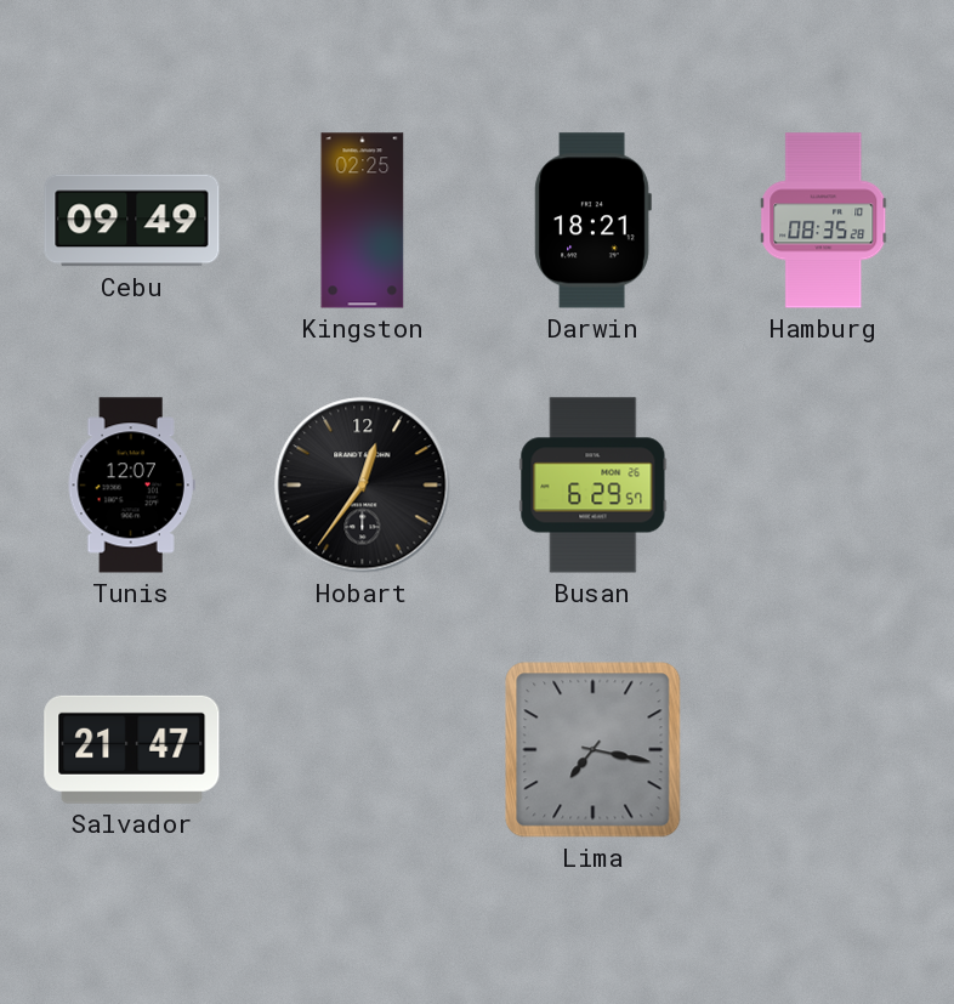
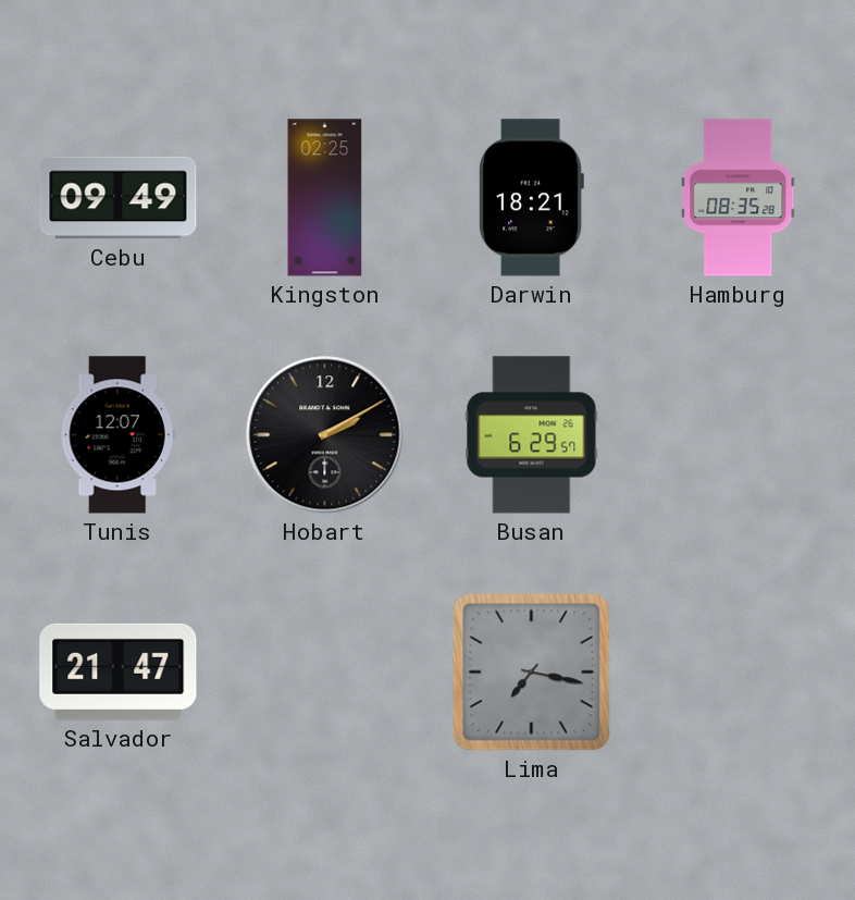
Hobart: 12:36 -> 2:10
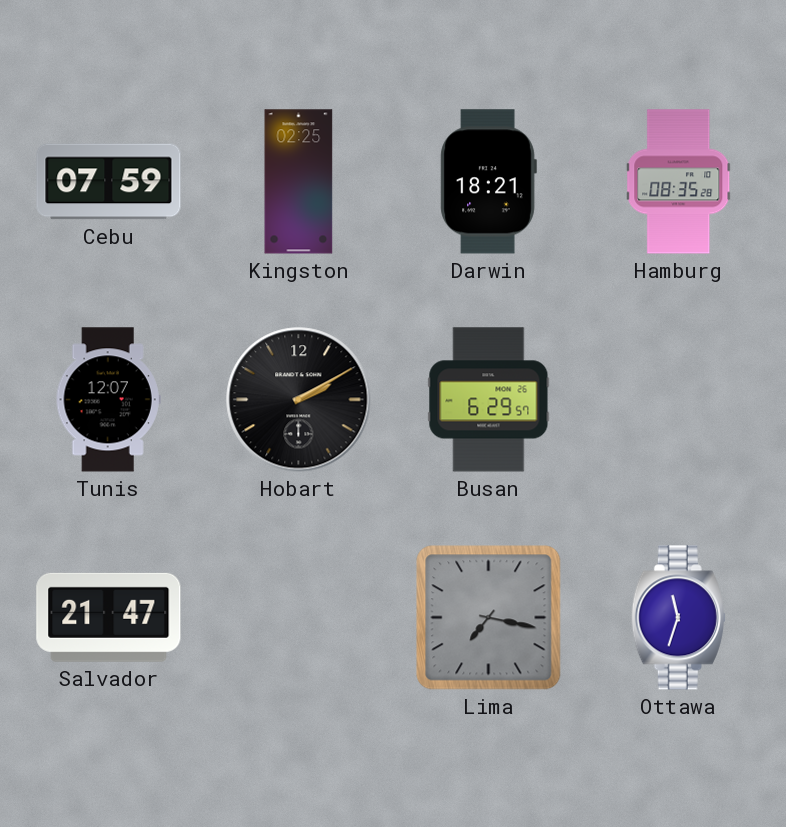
Cebu: 09:49 -> 07:59
Ottawa: none -> 11:33
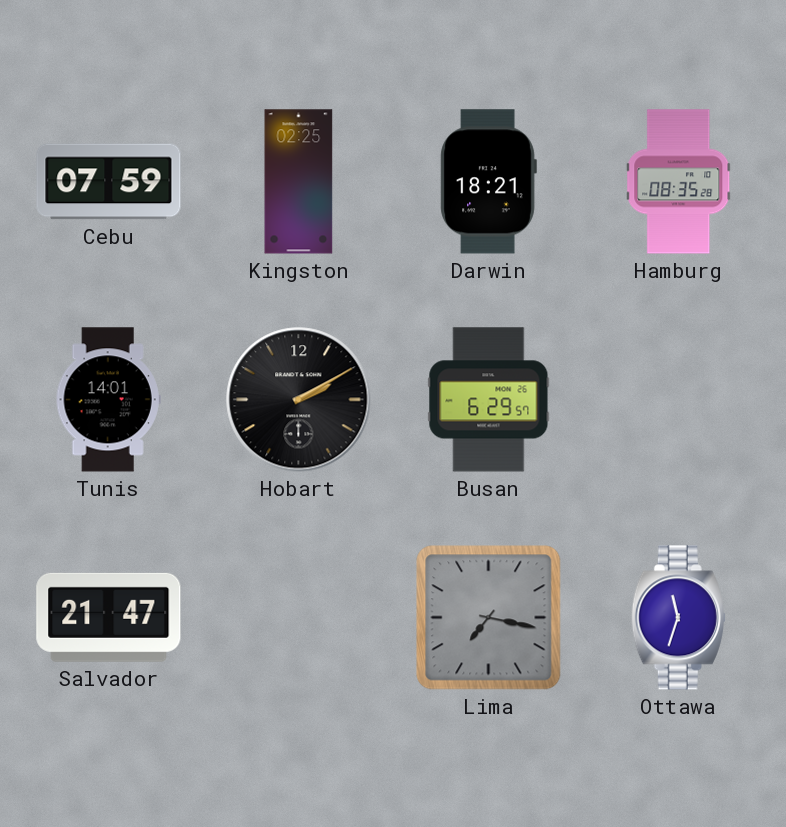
Tunis: 12:07 -> 14:01
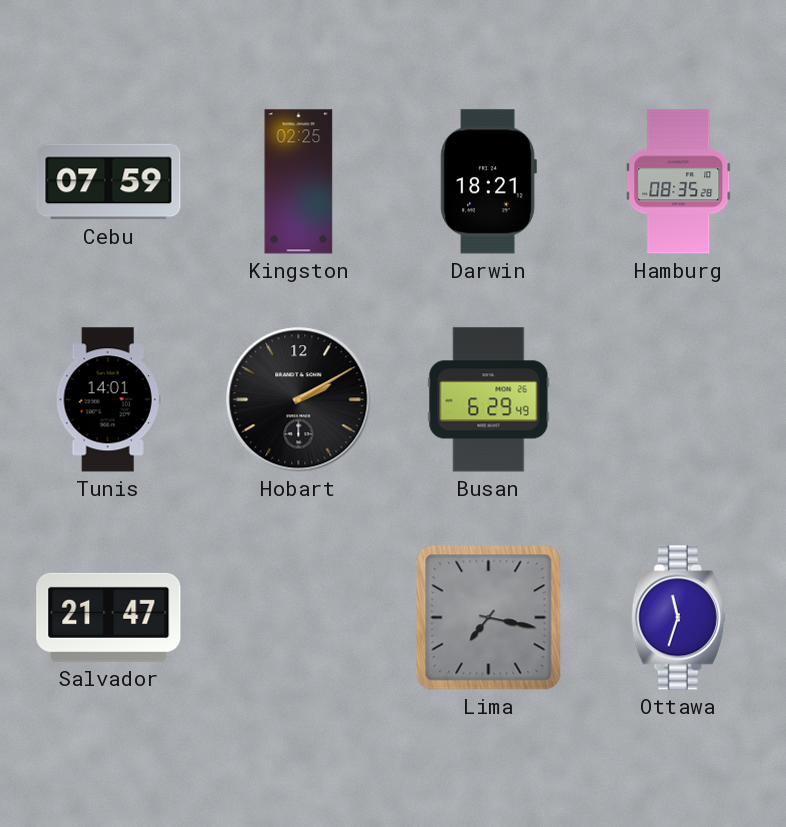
Busan: 6:29:57 -> 6:29:49
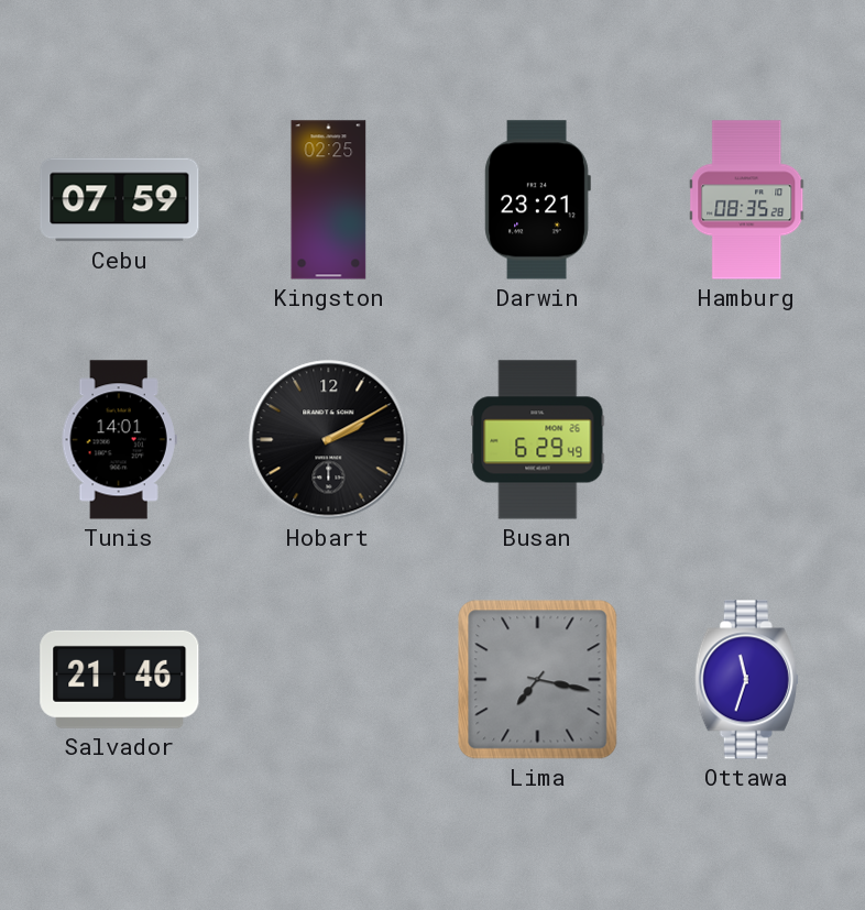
Darwin: 18:21 -> 23:21
Salvador: 21:47 -> 21:46
